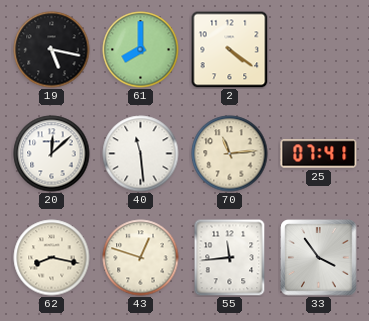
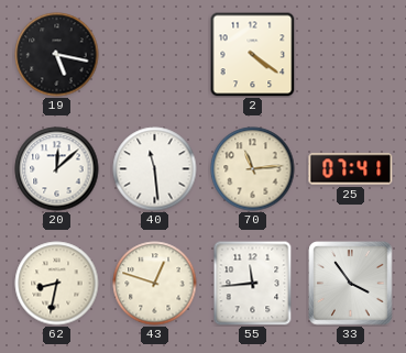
61: 8:00 -> none
62: 8:17 -> 8:32
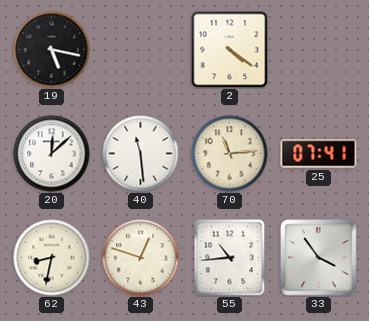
55: 11:44 -> 10:44
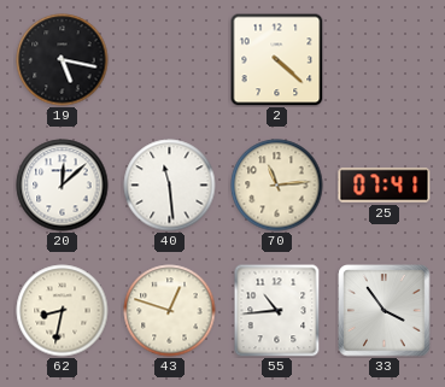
2: 4:21 -> 4:22
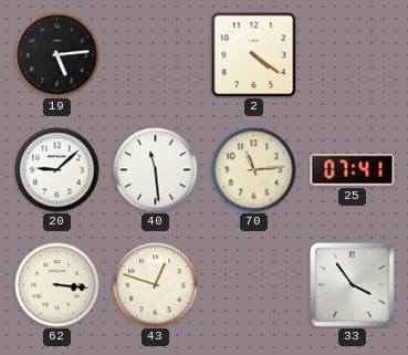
19: 5:17 -> 5:14
2: 4:22 -> 4:21
20: 12:08 -> 9:08
62: 8:32 -> 3:16
55: 10:44 -> none
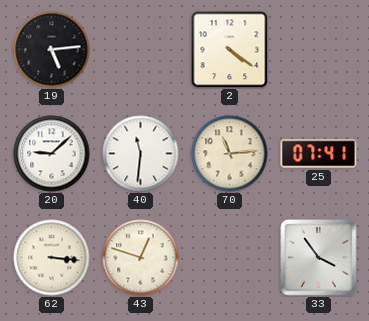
40: 11:29 -> 11:31
